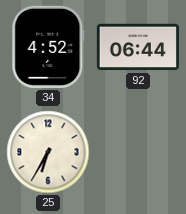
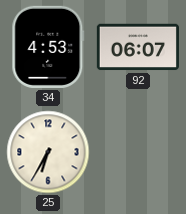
34: 4:52 -> 4:53
92: 06:44 -> 06:07
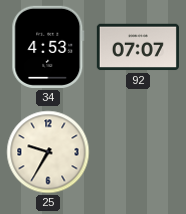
92: 06:07 -> 07:07
25: 6:35 -> 9:35
